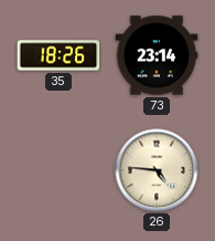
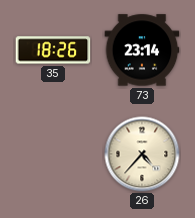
26: 4:46 -> 4:37
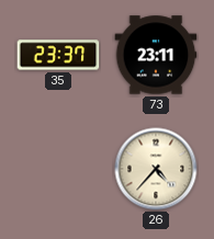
35: 18:26 -> 23:37
73: 23:14 -> 23:11
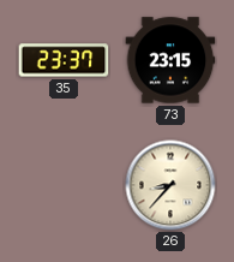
73: 23:11 -> 23:15
26: 4:37 -> 8:37
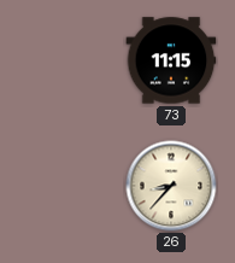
35: 23:37 -> none
73: 23:15 -> 11:15
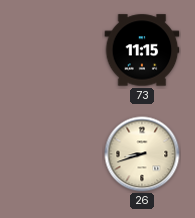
26: 8:37 -> 8:42
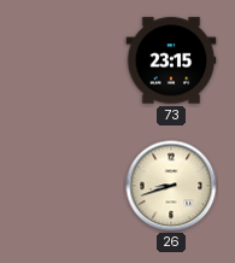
73: 11:15 -> 23:15
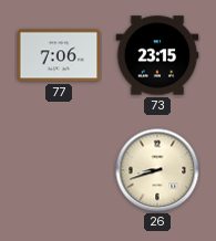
77: none -> 7:06
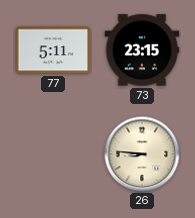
77: 7:06 -> 5:11
26: 8:42 -> 8:46
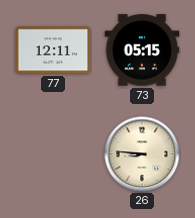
77: 5:11 -> 12:11
73: 23:15 -> 05:15
